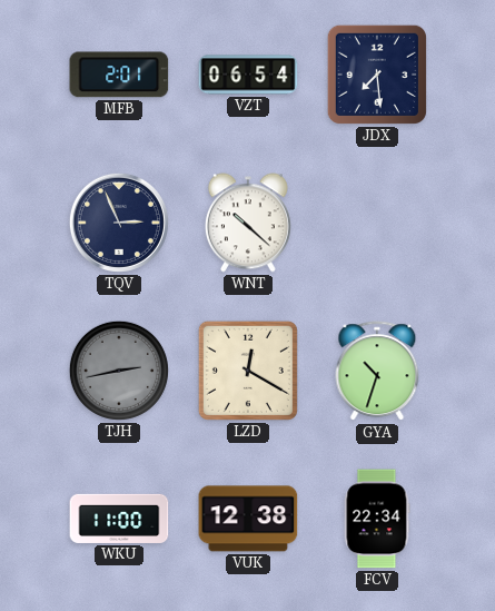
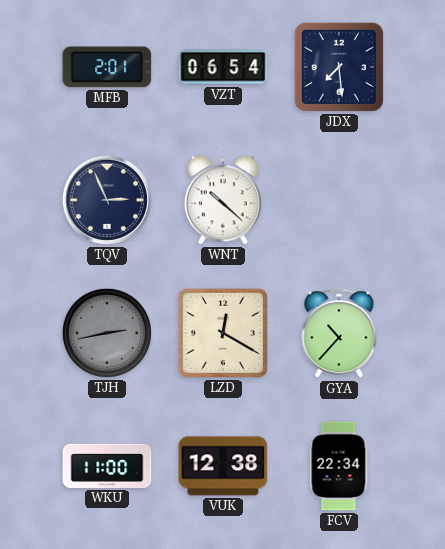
GYA: 10:33 -> 10:37
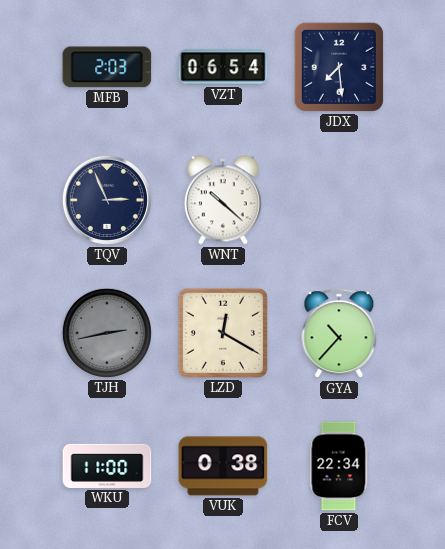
MFB: 2:01 -> 2:03
VUK: 12:38 -> 0:38
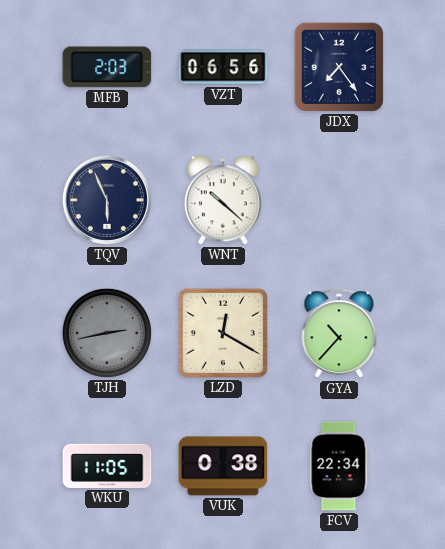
VZT: 06:54 -> 06:56
JDX: 7:29 -> 7:24
TQV: 2:56 -> 5:56
WKU: 11:00 -> 11:05
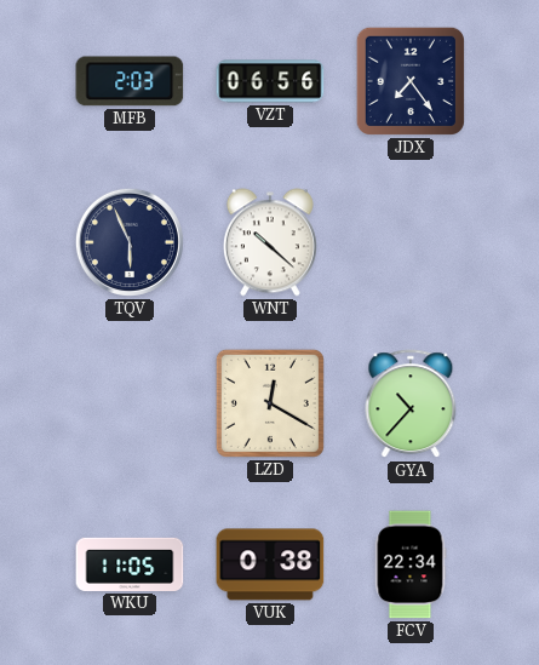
TJH: 2:43 -> none
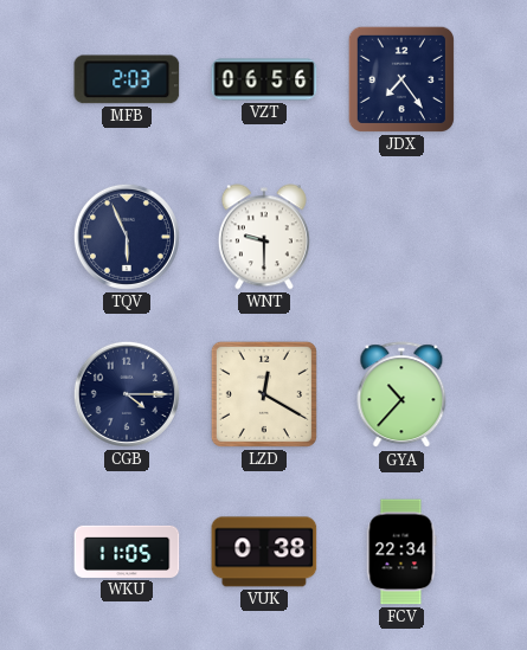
WNT: 10:22 -> 9:30
CGB: none -> 4:15
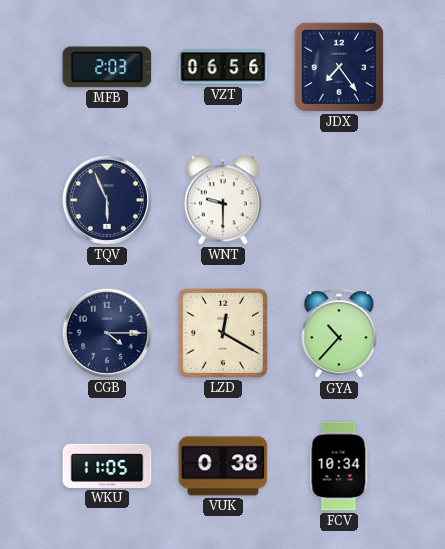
FCV: 22:34 -> 10:34
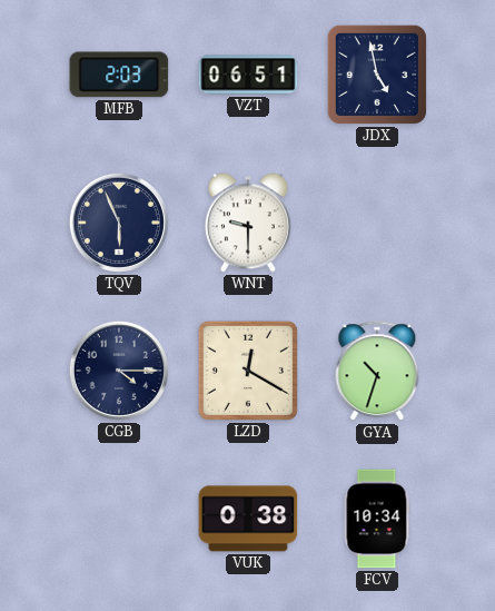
VZT: 06:56 -> 06:51
JDX: 7:24 -> 4:58
GYA: 10:37 -> 10:33
WKU: 11:05 -> none
